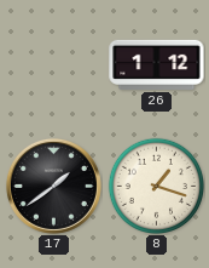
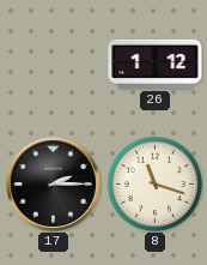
17: 1:39 -> 2:15
8: 1:18 -> 11:18
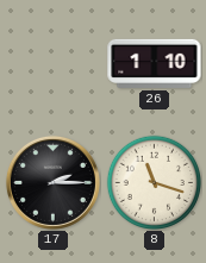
26: 1:12 -> 1:10
